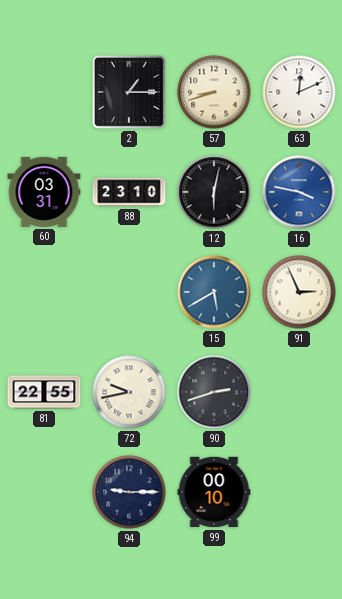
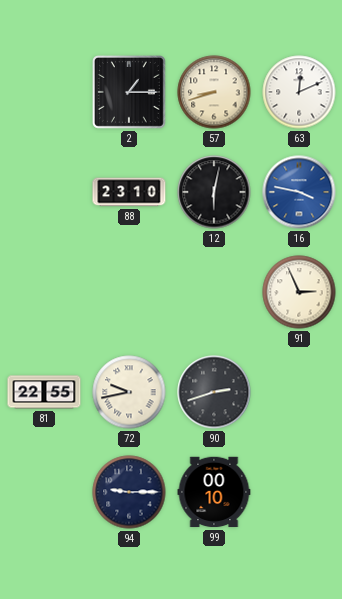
60: 03:31 -> none
15: 5:40 -> none
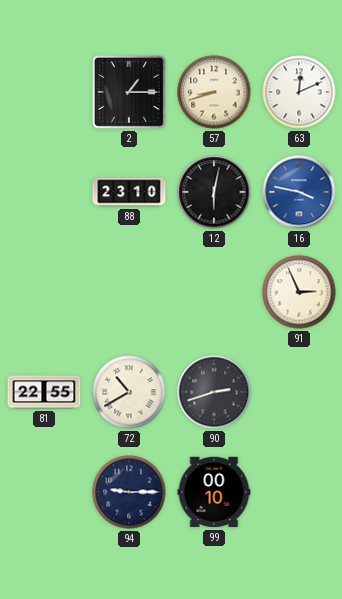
72: 9:43 -> 10:40
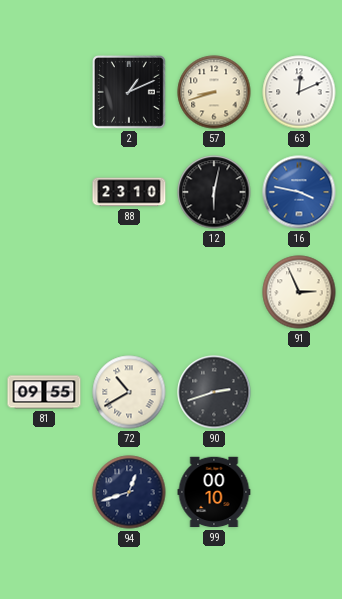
2: 1:15 -> 1:11
81: 22:55 -> 09:55
94: 9:15 -> 12:42
